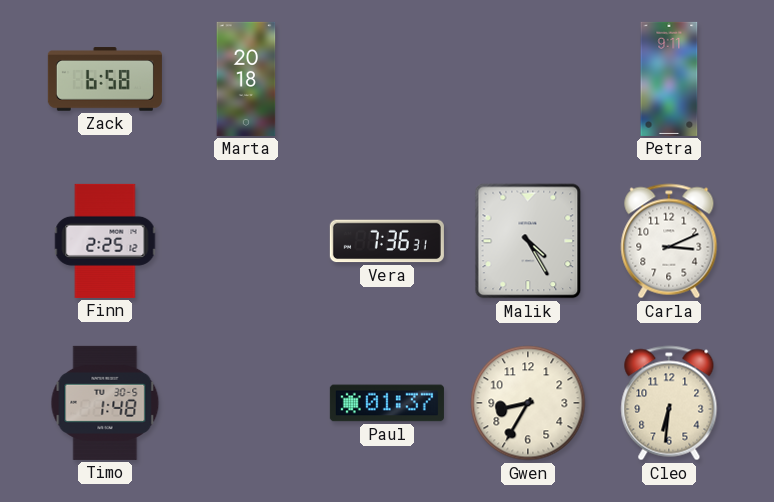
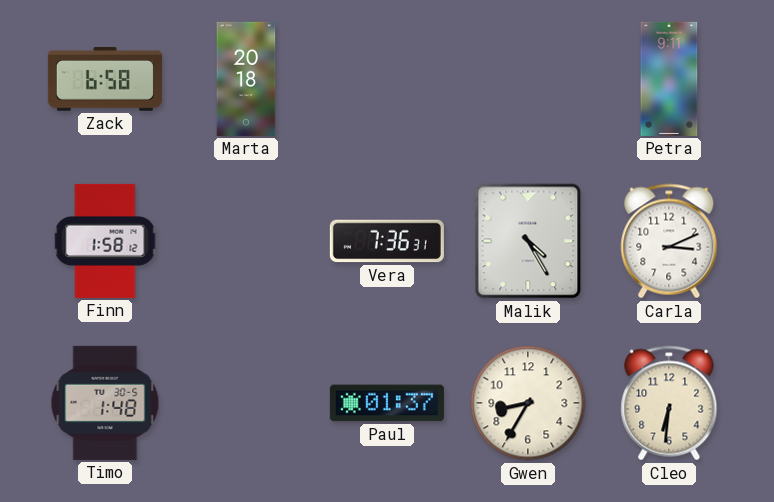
Finn: 2:25 -> 1:58
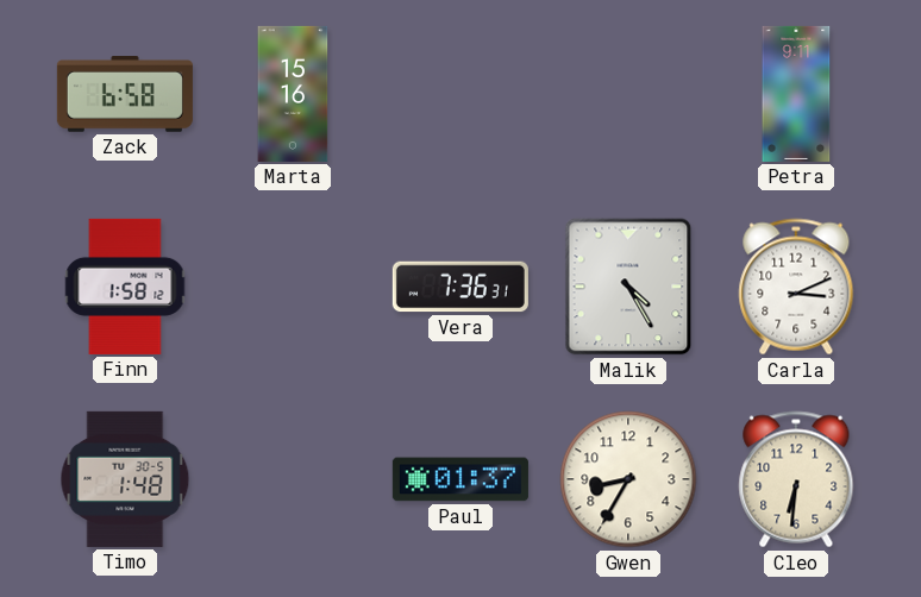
Marta: 20:18 -> 15:16
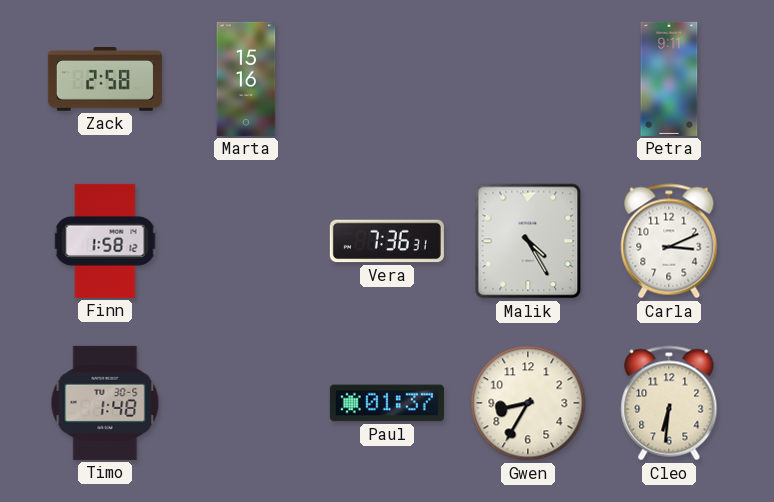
Zack: 6:58 -> 2:58
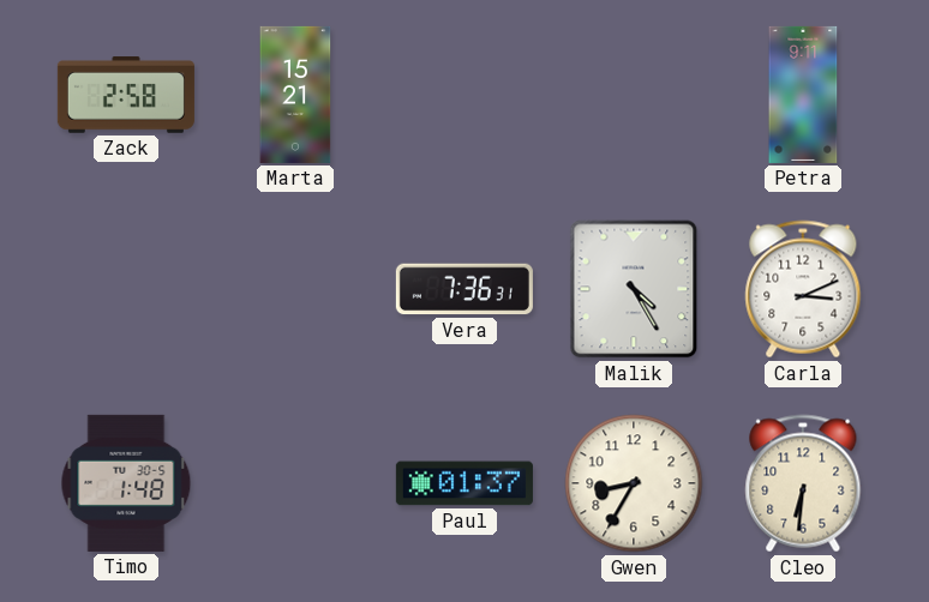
Marta: 15:16 -> 15:21
Finn: 1:58 -> none
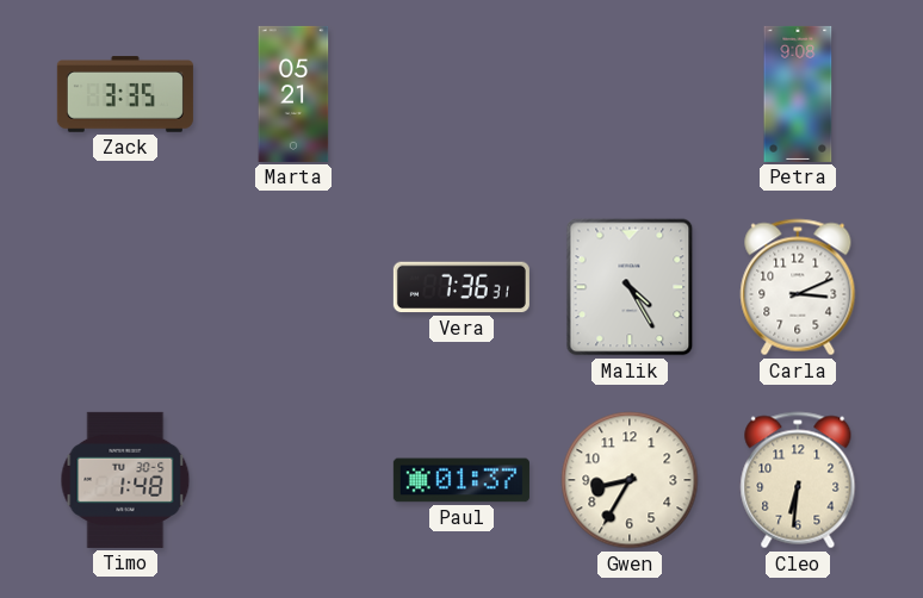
Zack: 2:58 -> 3:35
Marta: 15:21 -> 05:21
Petra: 9:11 -> 9:08
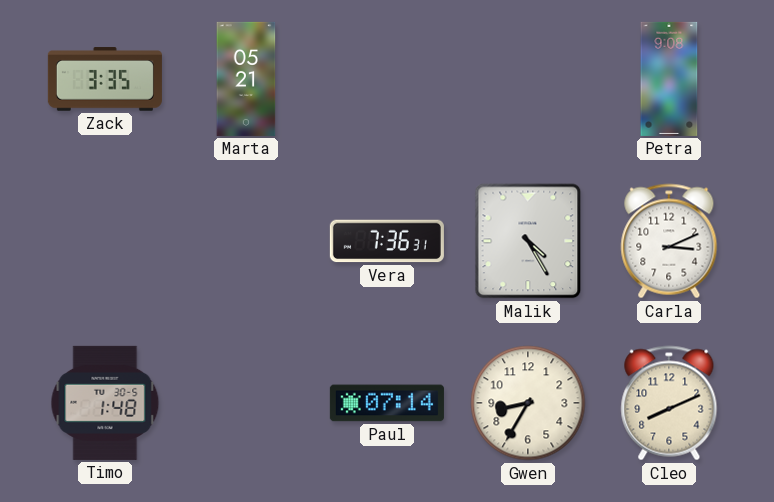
Paul: 01:37 -> 07:14
Cleo: 6:31 -> 8:11
